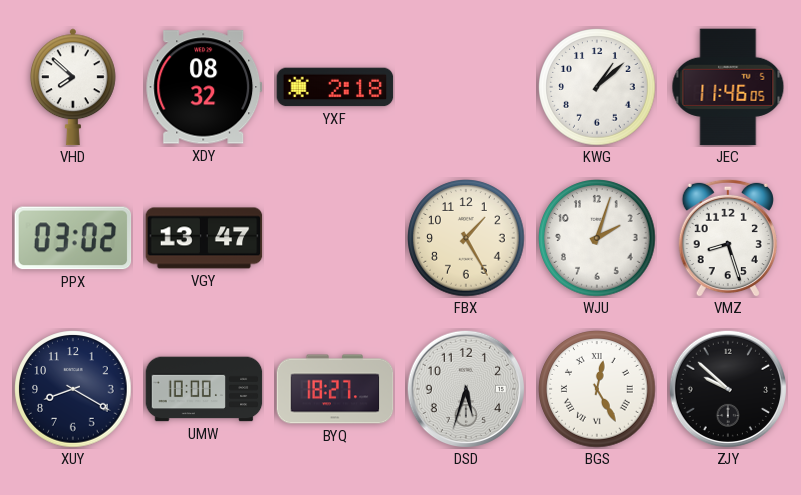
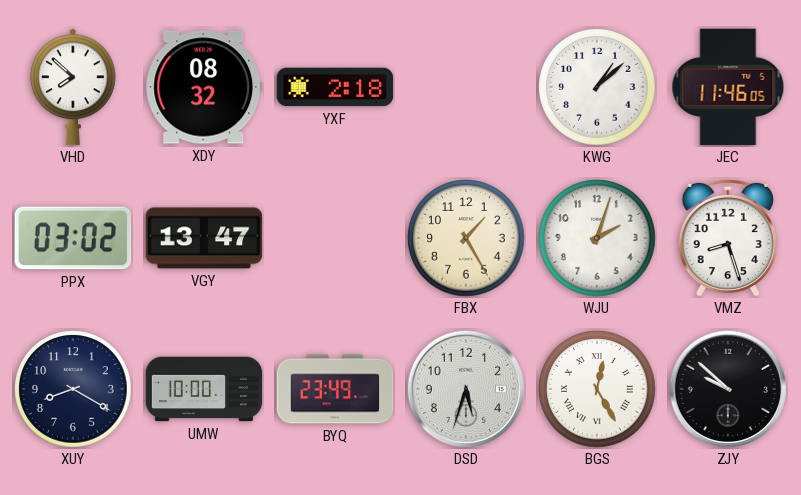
BYQ: 18:27 -> 23:49
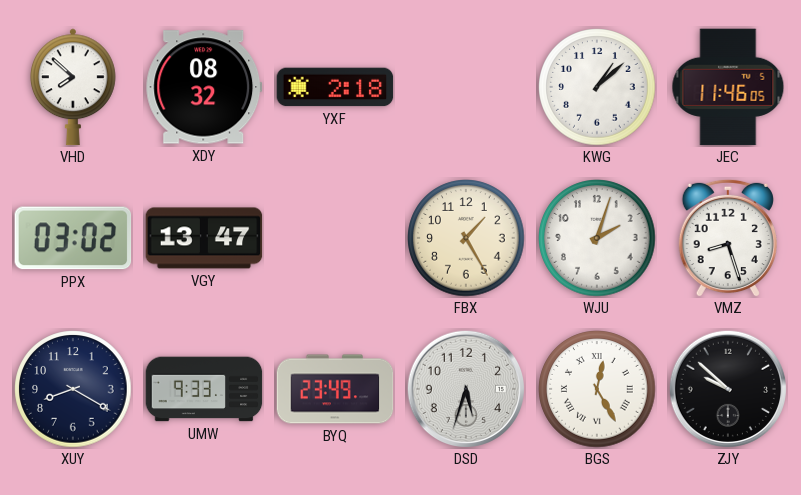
UMW: 10:00 -> 9:33
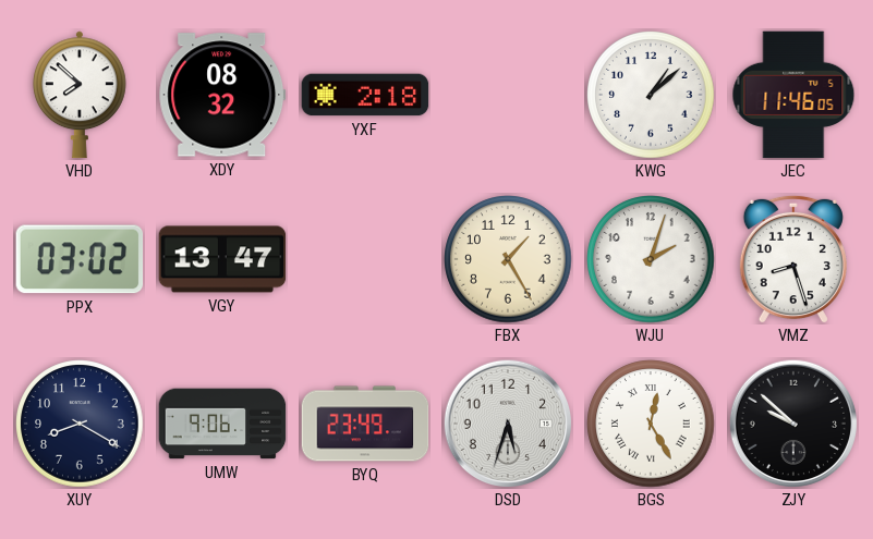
UMW: 9:33 -> 9:06
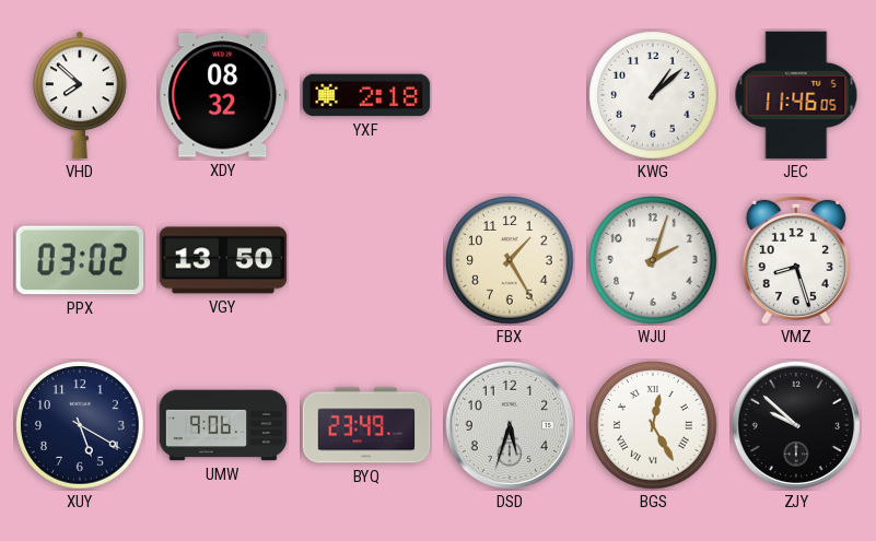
VGY: 13:47 -> 13:50
XUY: 8:20 -> 5:20
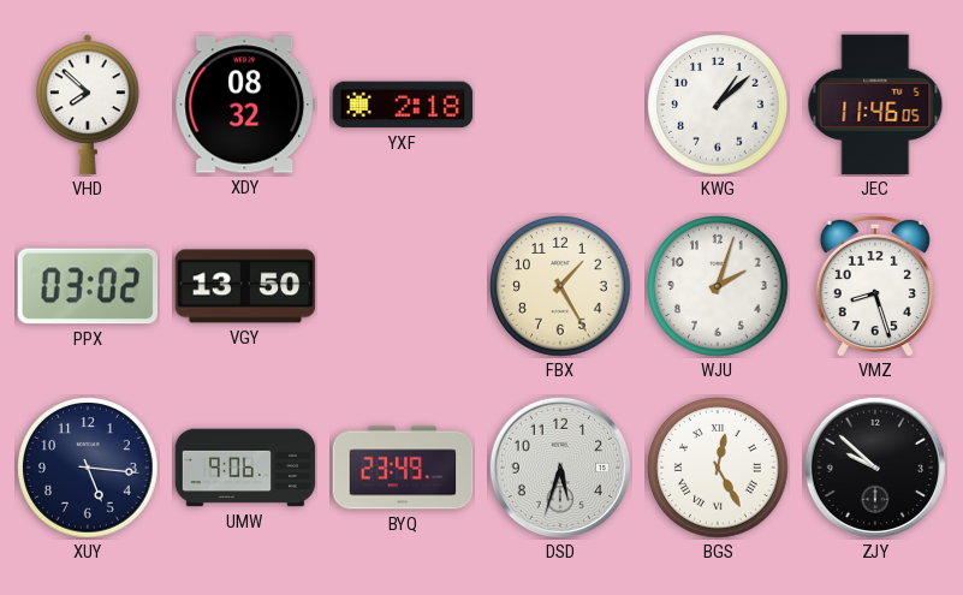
XUY: 5:20 -> 5:16
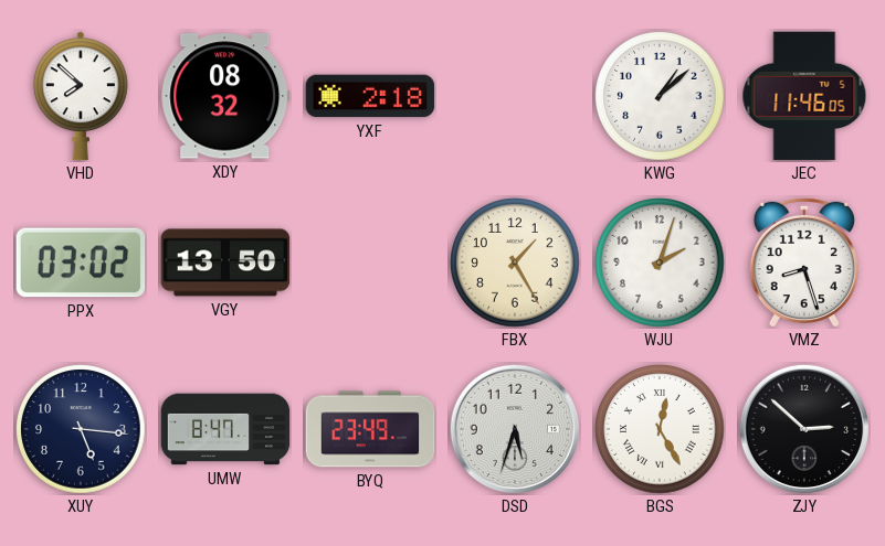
UMW: 9:06 -> 8:47
ZJY: 9:52 -> 2:52
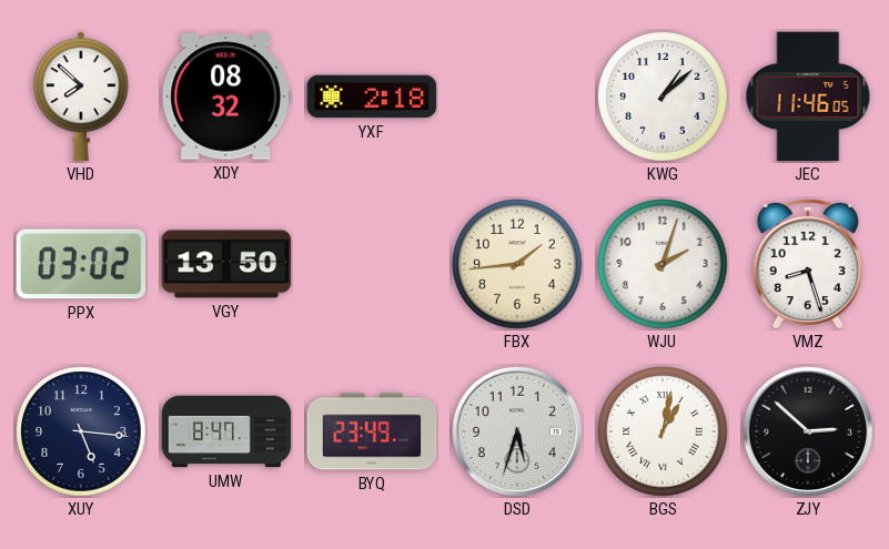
FBX: 1:25 -> 1:44
BGS: 12:25 -> 1:02
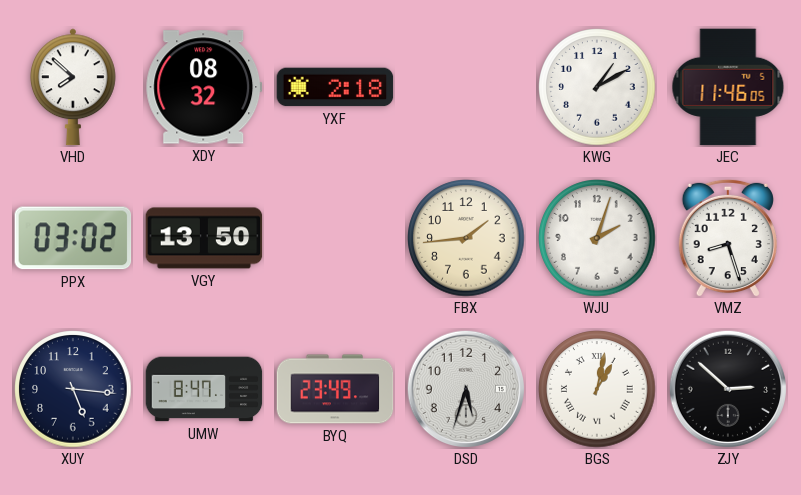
KWG: 1:08 -> 1:10
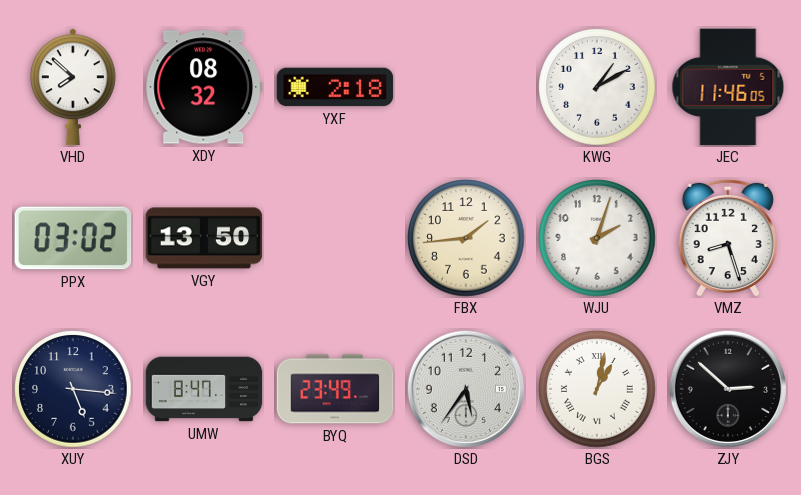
DSD: 5:33 -> 5:36
